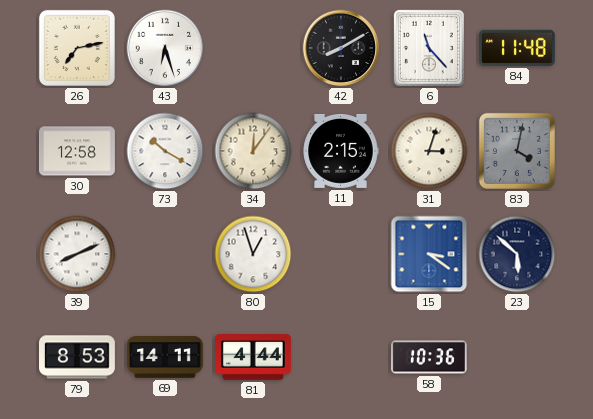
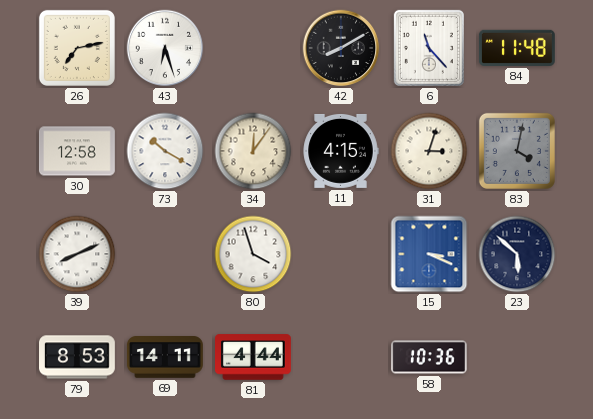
11: 2:15 -> 4:15
80: 12:57 -> 3:57
15: 3:21 -> 3:19
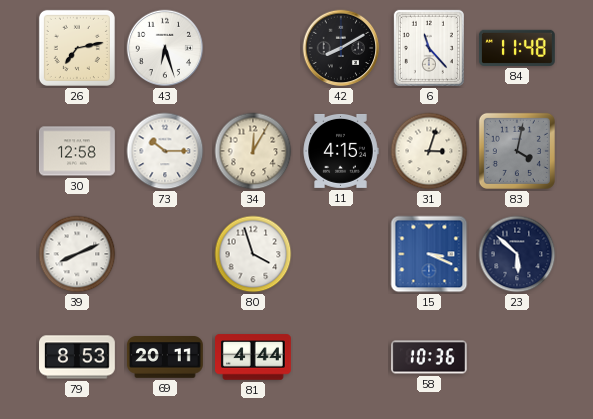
73: 10:20 -> 10:15
34: 12:06 -> 12:05
69: 14:11 -> 20:11
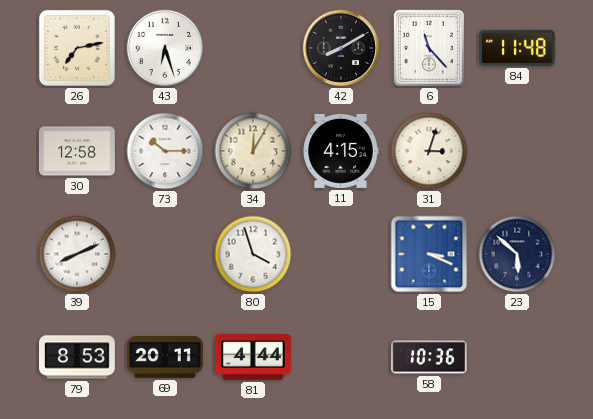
83: 4:02 -> none
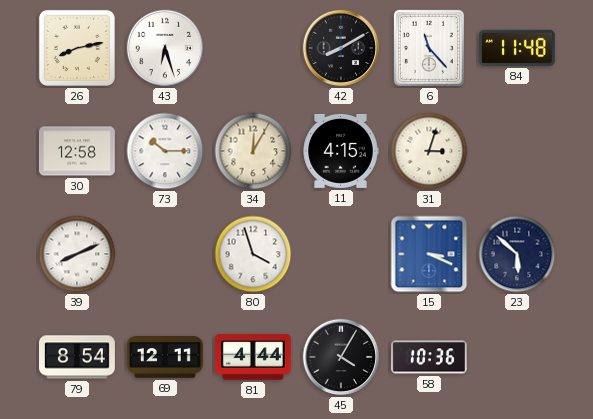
26: 7:13 -> 8:13
79: 8:53 -> 8:54
69: 20:11 -> 12:11
45: none -> 4:05
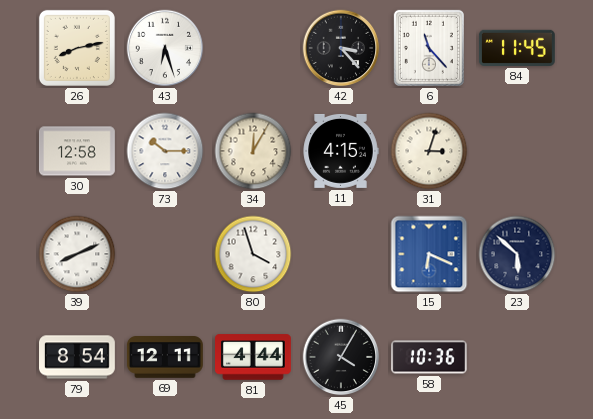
42: 8:10 -> 3:23
84: 11:48 -> 11:45
15: 3:19 -> 6:19
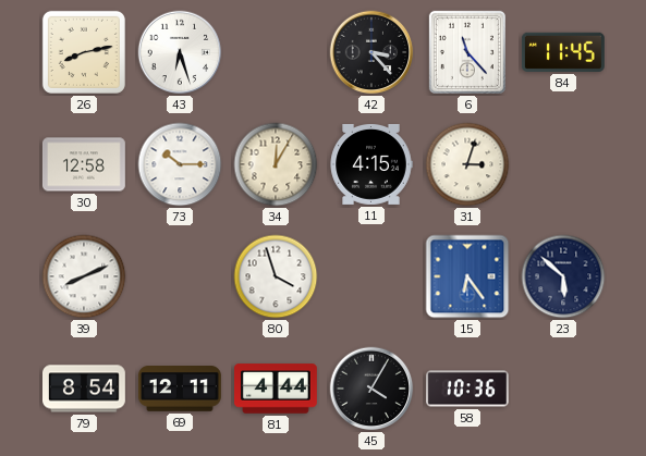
15: 6:19 -> 6:24
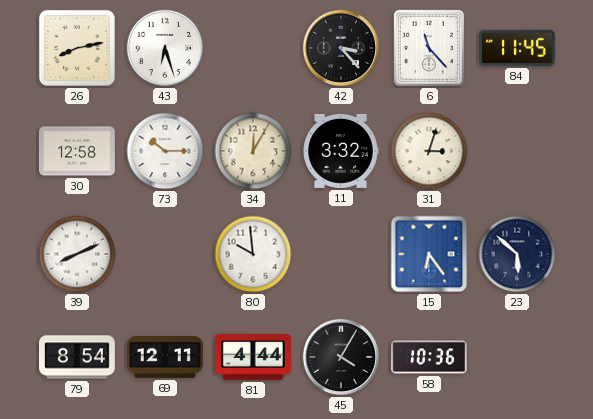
11: 4:15 -> 3:32
80: 3:57 -> 9:59
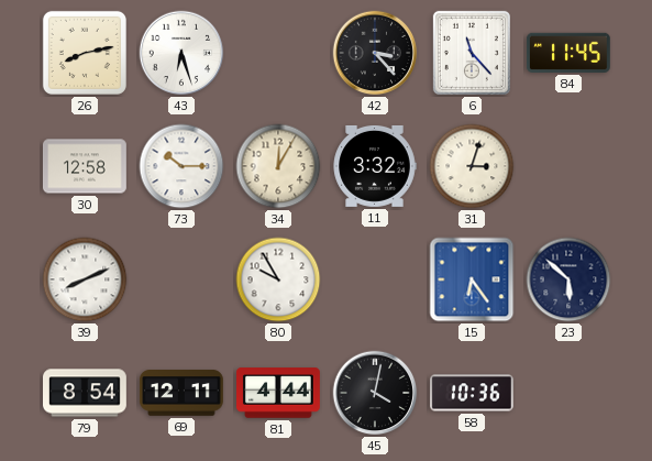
80: 9:59 -> 9:55
45: 4:05 -> 4:02
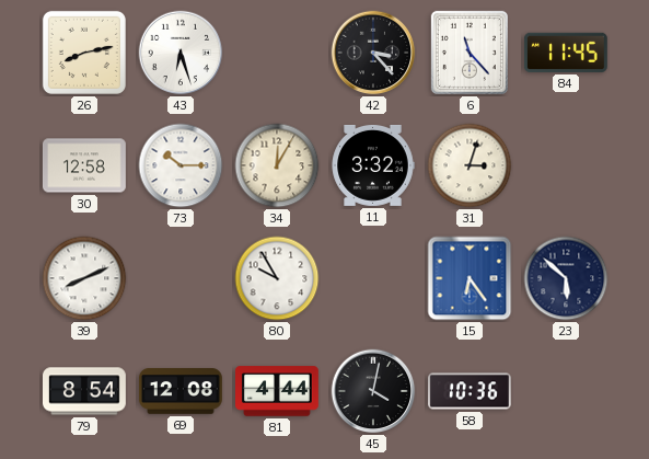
69: 12:11 -> 12:08
